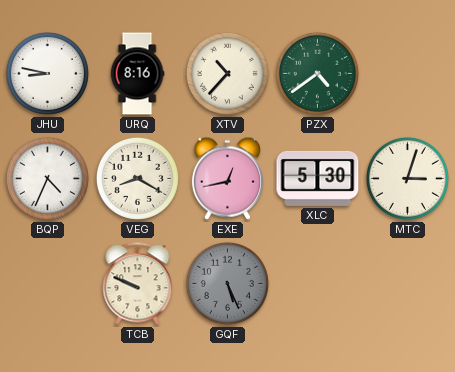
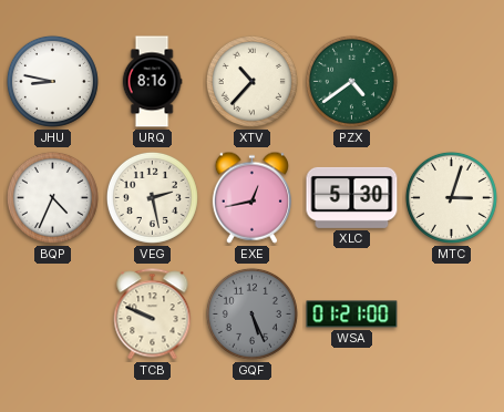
VEG: 8:20 -> 2:28
WSA: none -> 01:21
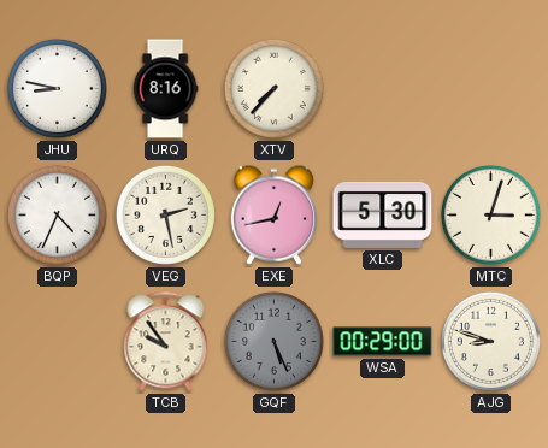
XTV: 10:37 -> 7:37
PZX: 4:39 -> none
TCB: 9:49 -> 9:54
WSA: 01:21 -> 00:29
AJG: none -> 8:48
